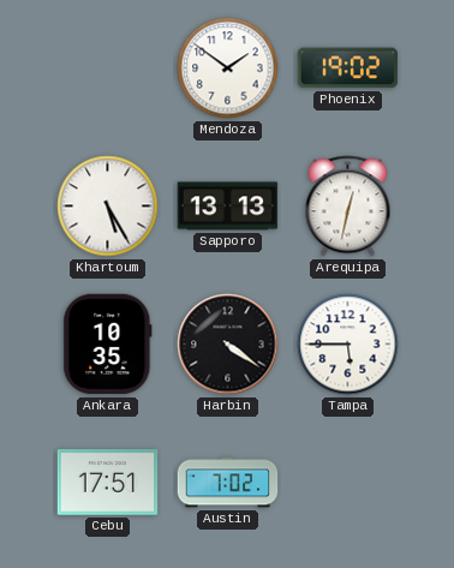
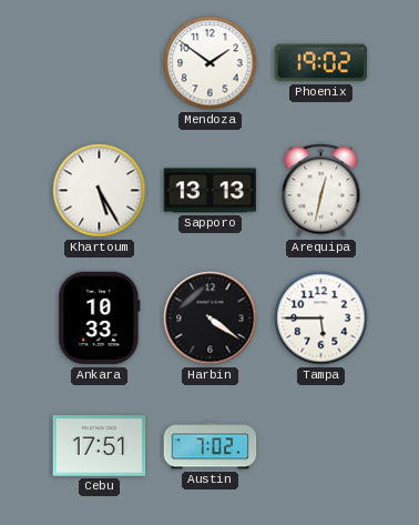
Ankara: 10:35 -> 10:33
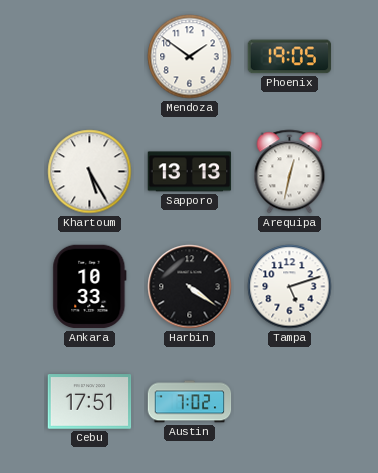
Phoenix: 19:02 -> 19:05
Tampa: 5:45 -> 5:12
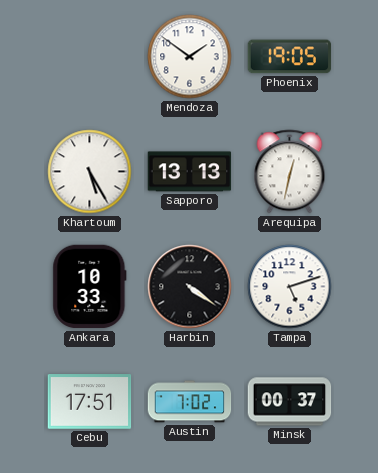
Minsk: none -> 00:37
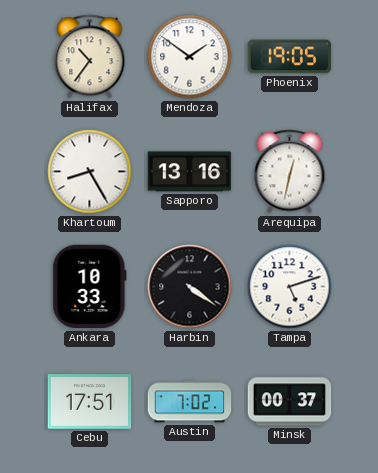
Halifax: none -> 10:36
Khartoum: 5:25 -> 8:25
Sapporo: 13:13 -> 13:16
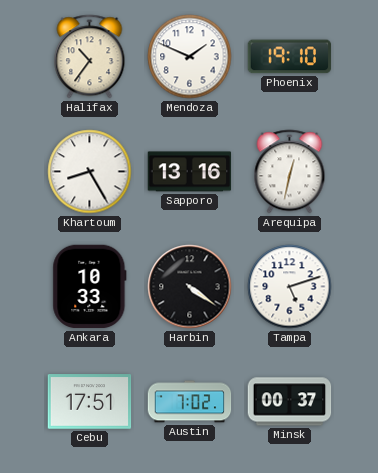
Mendoza: 1:51 -> 1:49
Phoenix: 19:05 -> 19:10
